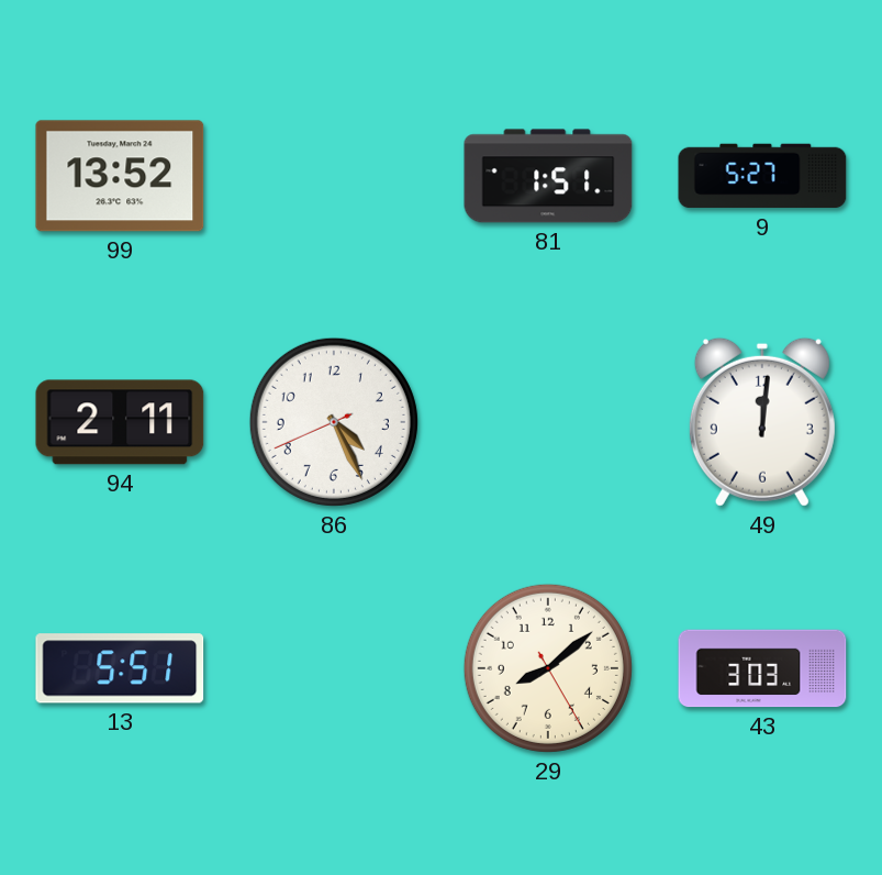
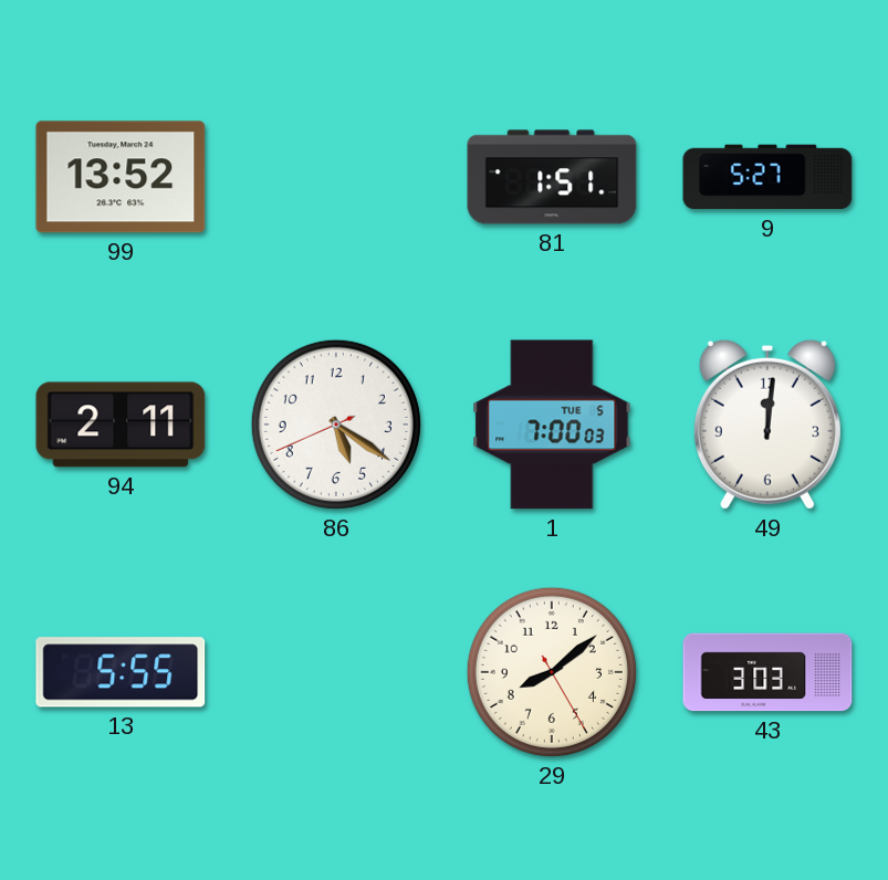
86: 4:25 -> 5:20
1: none -> 7:00
13: 5:51 -> 5:55
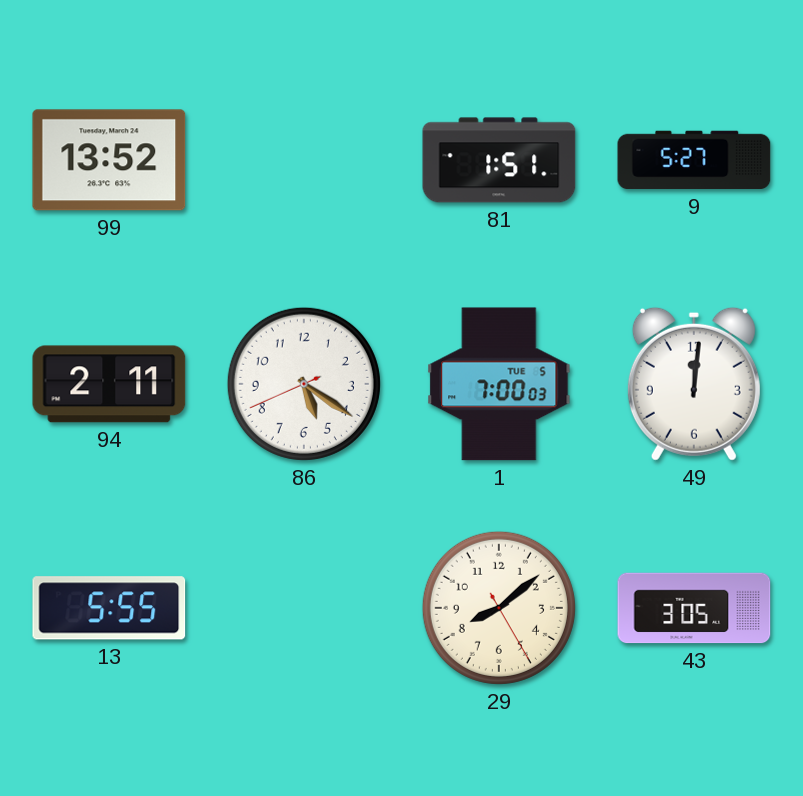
43: 3:03 -> 3:05
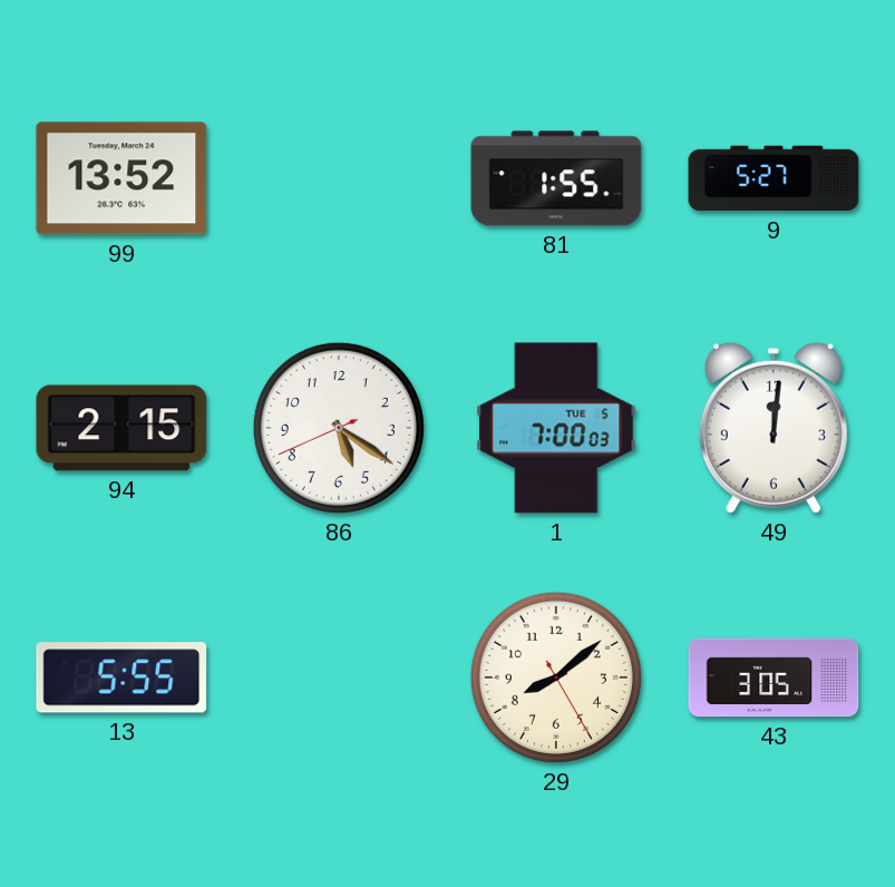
81: 1:51 -> 1:55
94: 2:11 -> 2:15
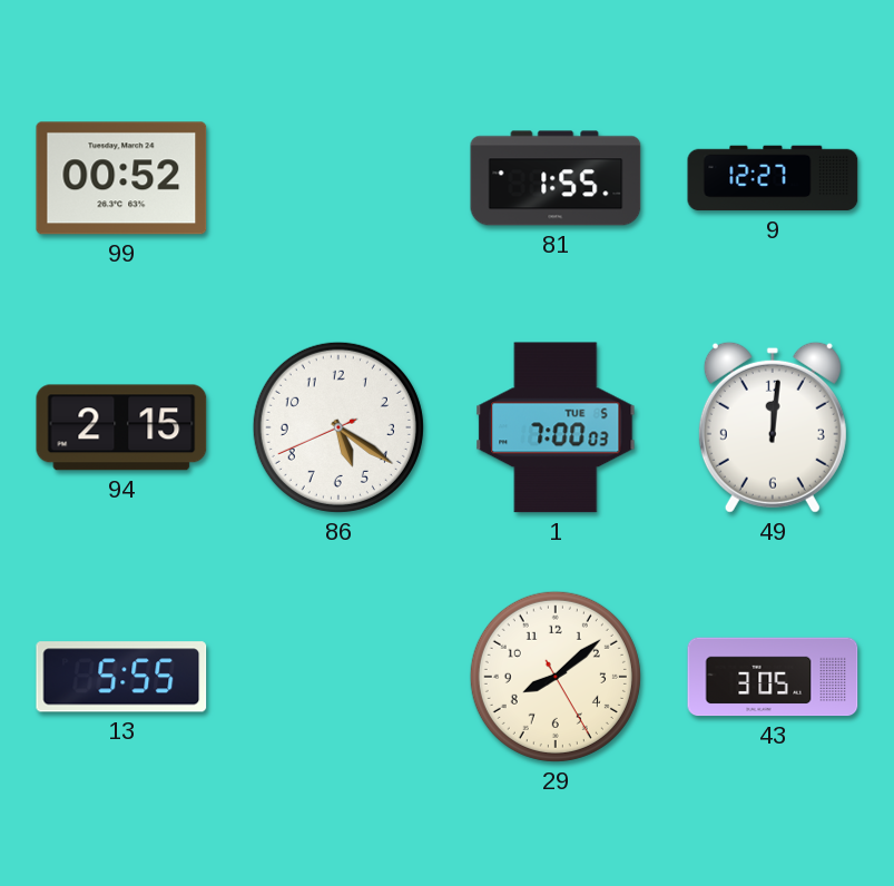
99: 13:52 -> 00:52
9: 5:27 -> 12:27
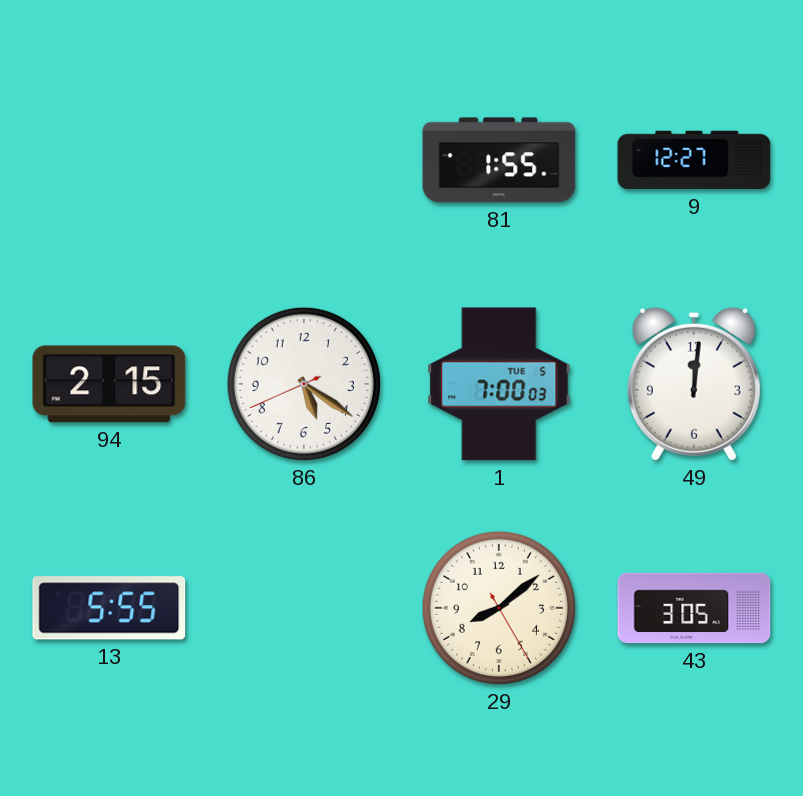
99: 00:52 -> none
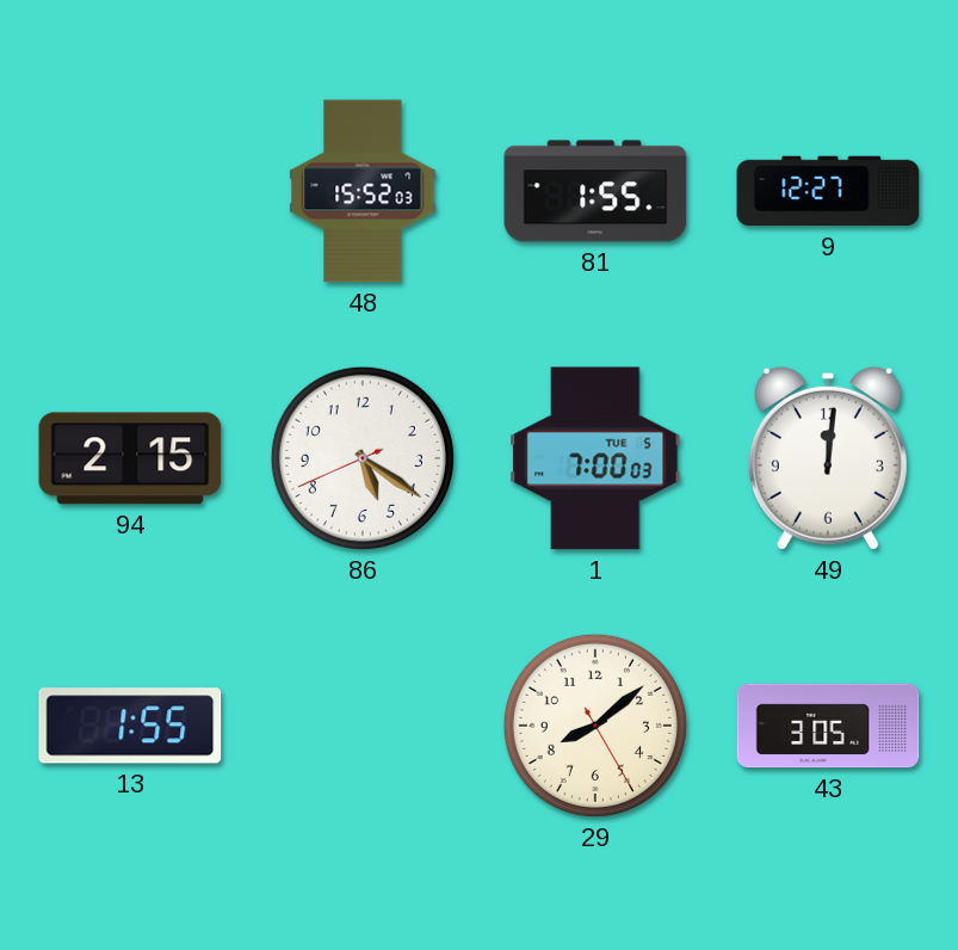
48: none -> 15:52
13: 5:55 -> 1:55
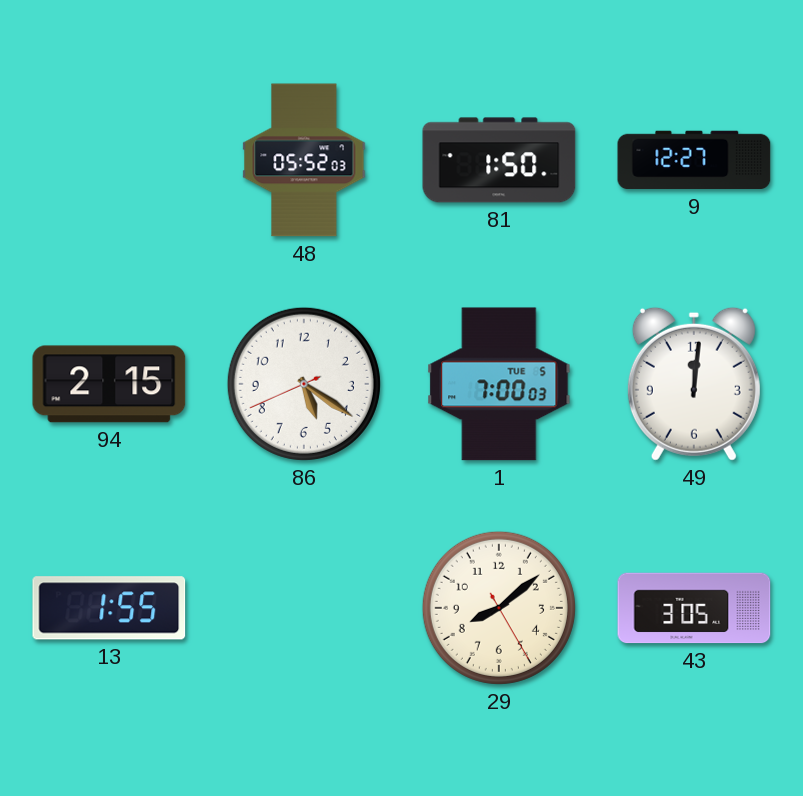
48: 15:52 -> 05:52
81: 1:55 -> 1:50
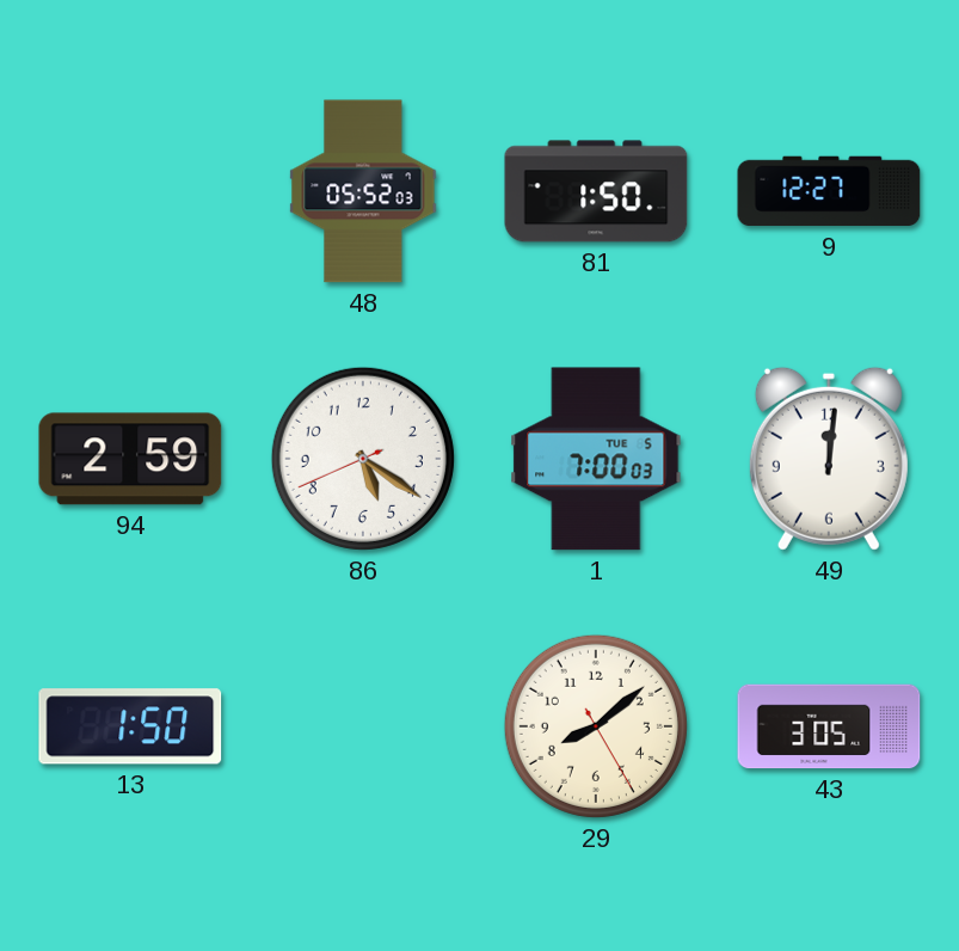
94: 2:15 -> 2:59
13: 1:55 -> 1:50
